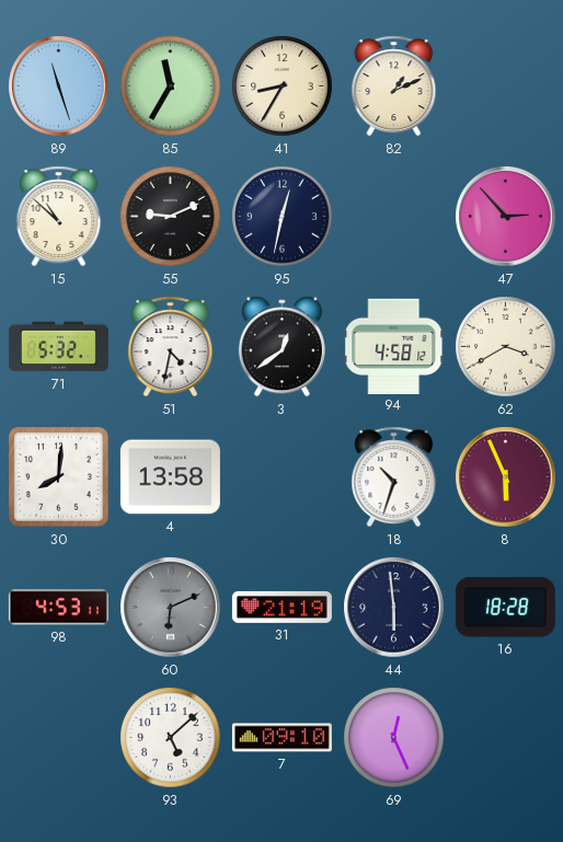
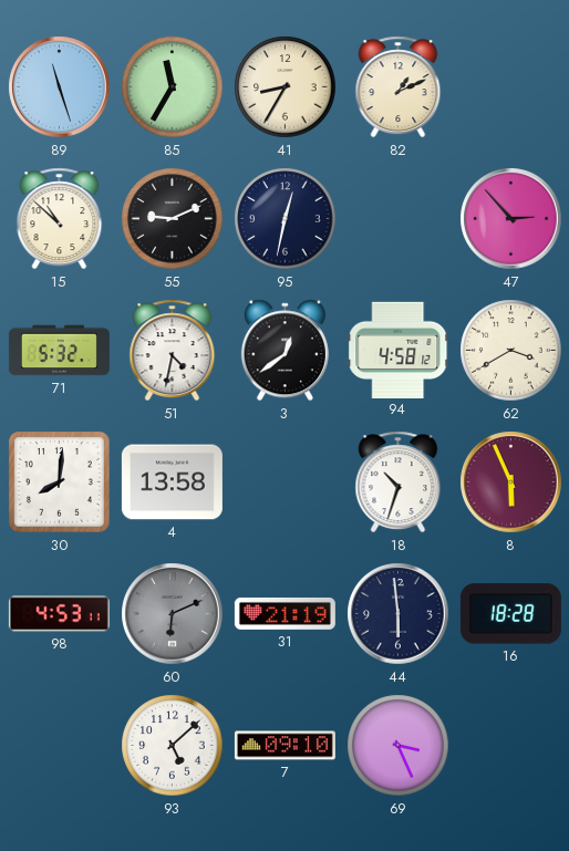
69: 12:26 -> 3:26
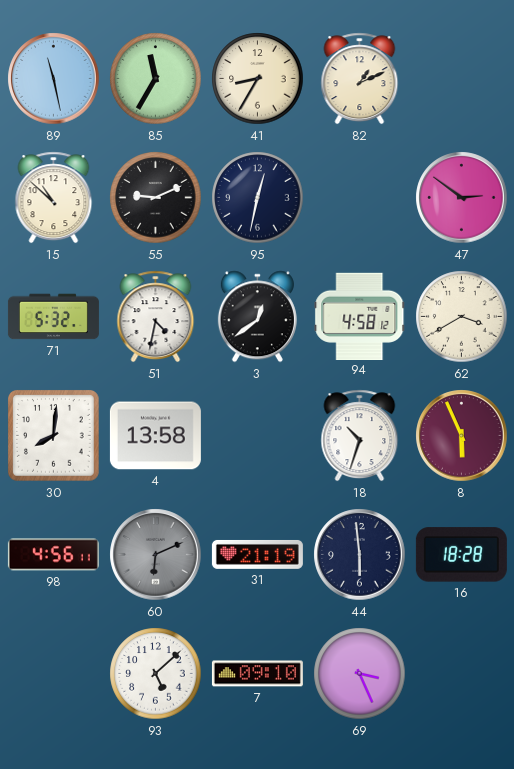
89: 11:27 -> 11:28
47: 2:53 -> 2:51
98: 4:53 -> 4:56
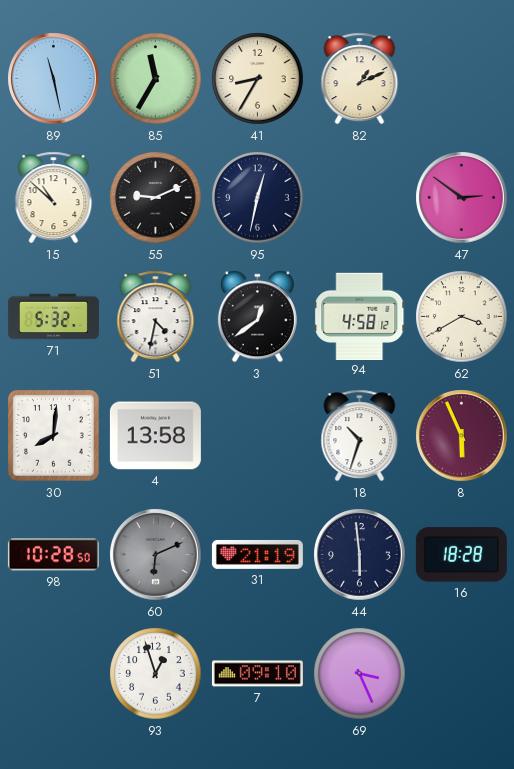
98: 4:56 -> 10:28
93: 5:08 -> 12:57
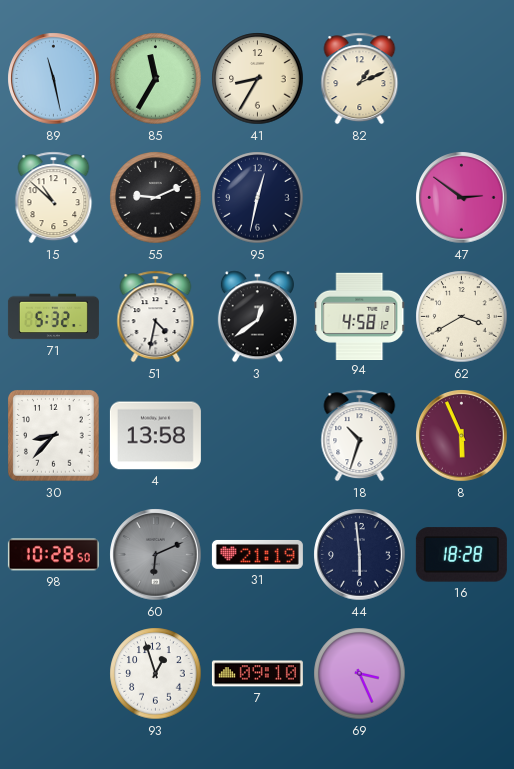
30: 8:01 -> 8:37
